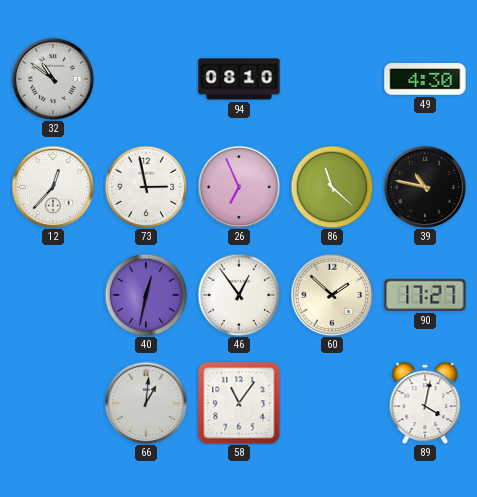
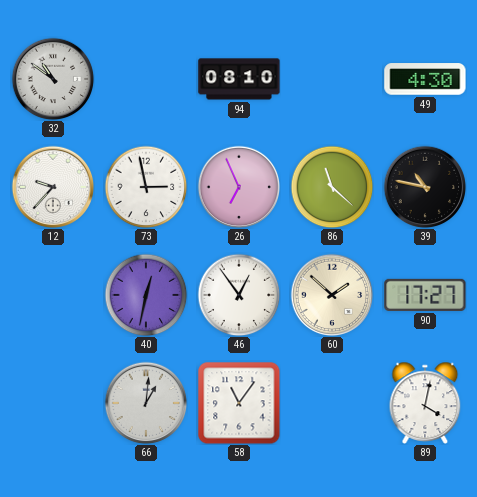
12: 12:37 -> 9:37
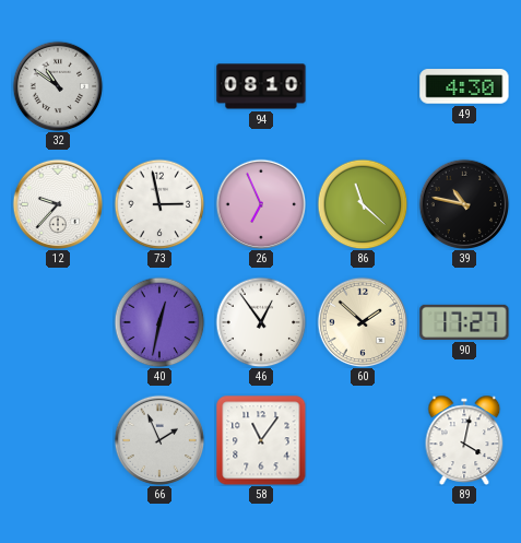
66: 1:01 -> 1:56
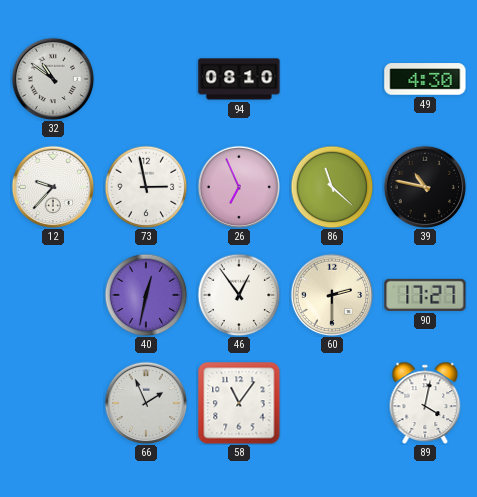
60: 1:52 -> 2:30
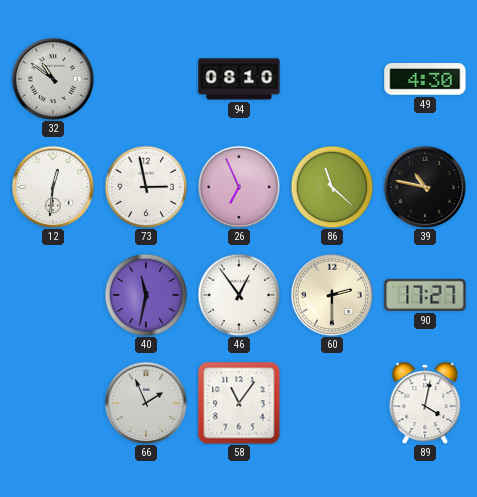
12: 9:37 -> 12:31
40: 12:32 -> 11:32
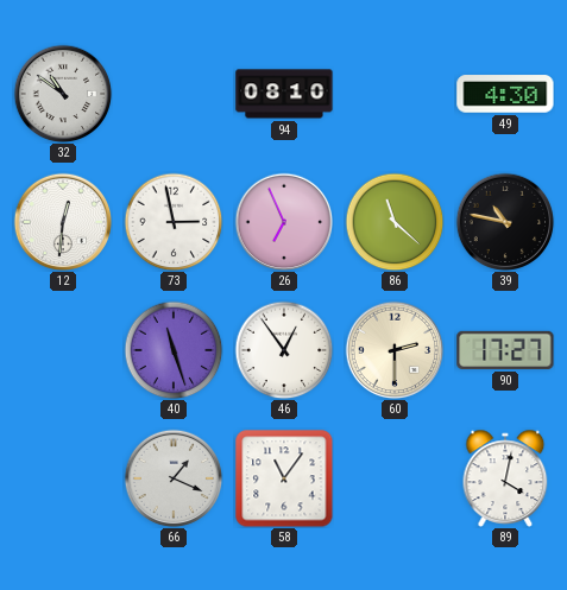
40: 11:32 -> 11:27
66: 1:56 -> 1:19
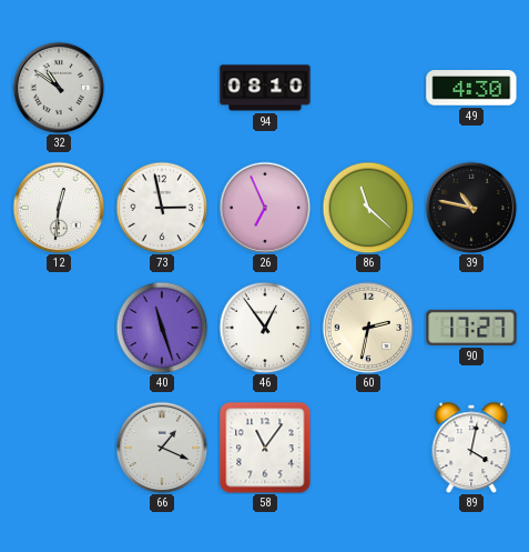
60: 2:30 -> 2:32
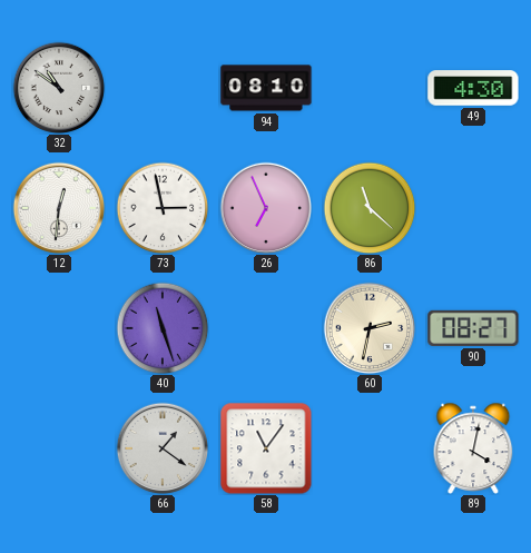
39: 10:47 -> none
46: 12:54 -> none
90: 17:27 -> 08:27
66: 1:19 -> 1:21
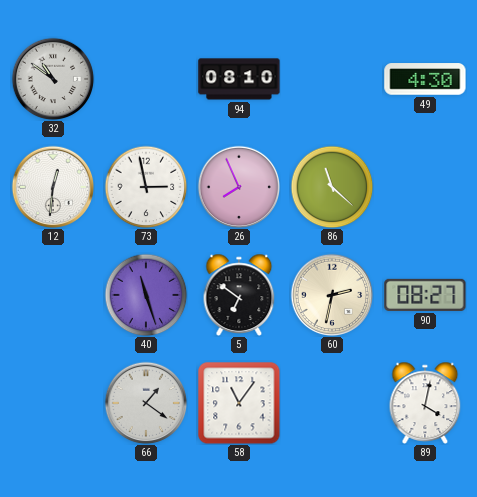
26: 6:56 -> 7:56
5: none -> 6:51
